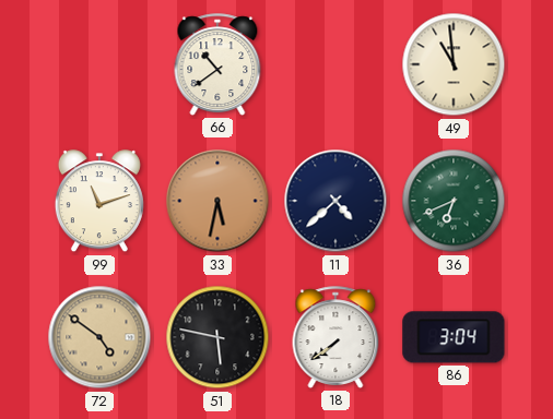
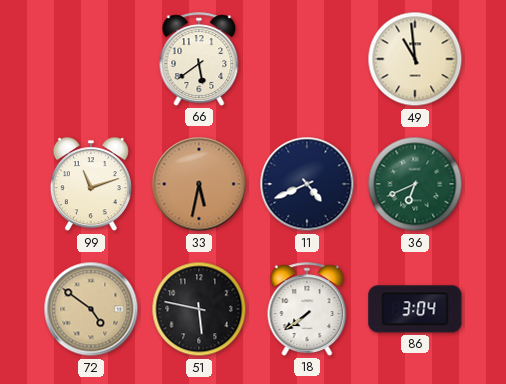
66: 10:39 -> 5:39
11: 4:38 -> 4:41
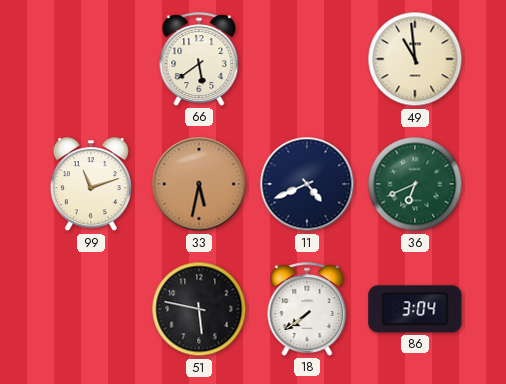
72: 4:51 -> none
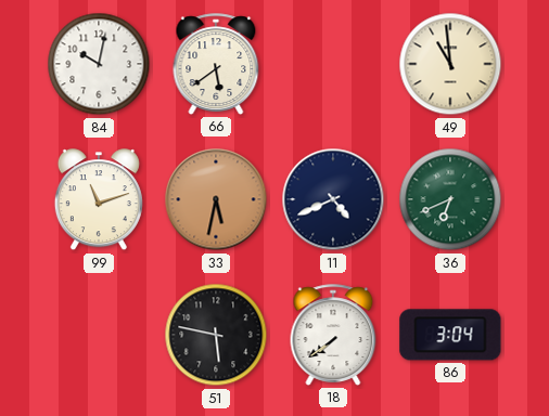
84: none -> 10:02
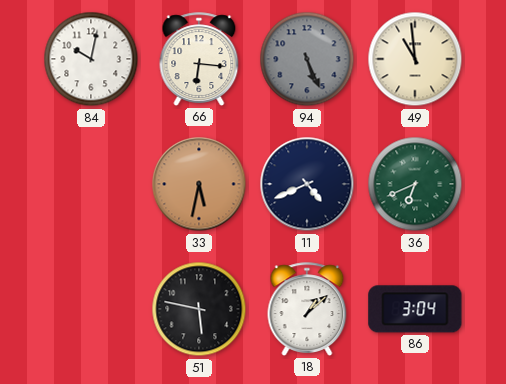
66: 5:39 -> 6:16
94: none -> 5:26
99: 11:12 -> none
18: 7:39 -> 1:08
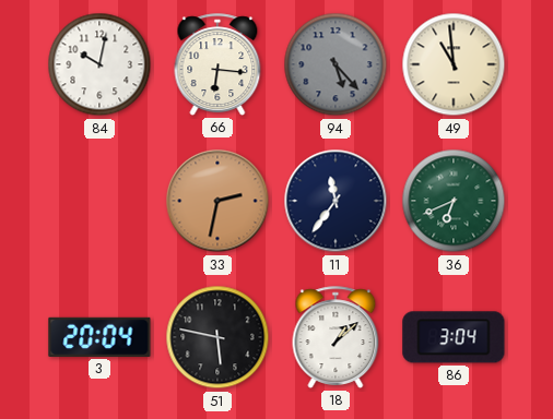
94: 5:26 -> 5:23
33: 5:32 -> 2:32
11: 4:41 -> 11:36
3: none -> 20:04
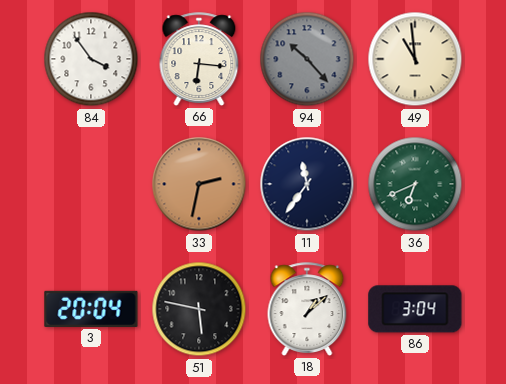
84: 10:02 -> 3:54
94: 5:23 -> 10:23
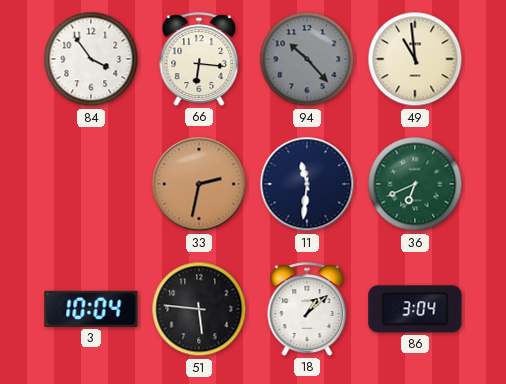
11: 11:36 -> 11:31
3: 20:04 -> 10:04
51: 5:47 -> 5:46
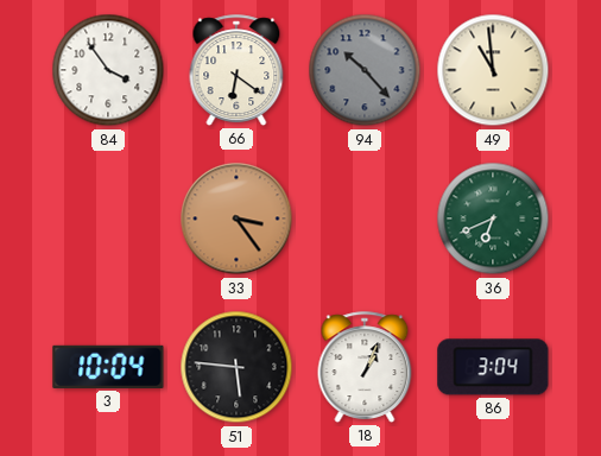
66: 6:16 -> 6:21
33: 2:32 -> 3:24
11: 11:31 -> none
18: 1:08 -> 1:04
